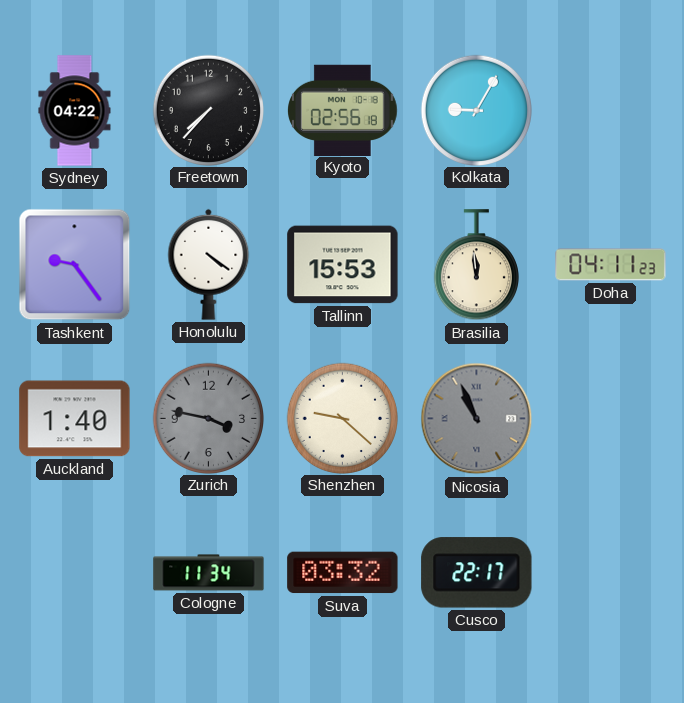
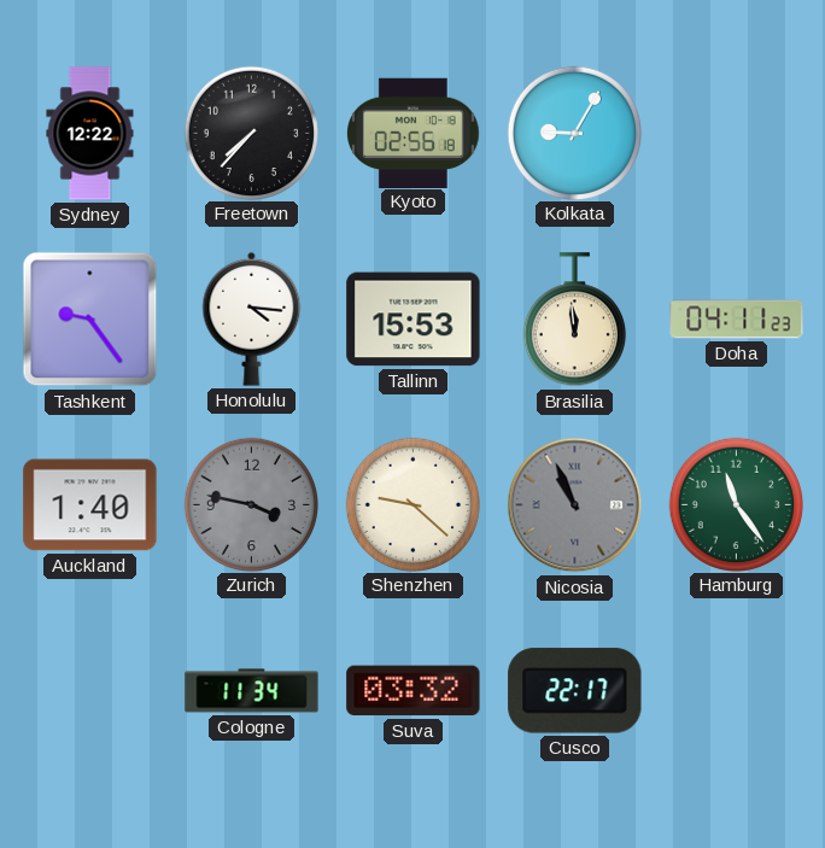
Sydney: 04:22 -> 12:22
Honolulu: 4:21 -> 4:16
Hamburg: none -> 11:24
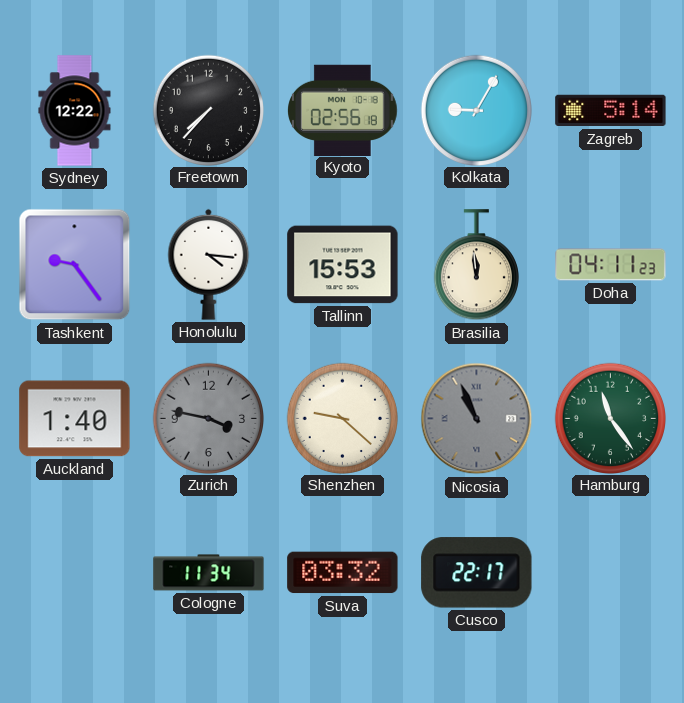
Zagreb: none -> 5:14
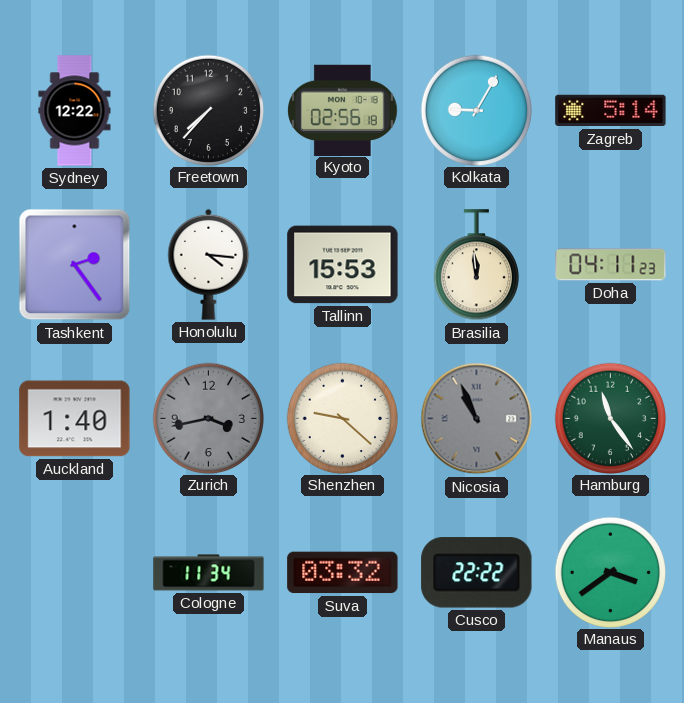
Tashkent: 9:24 -> 2:24
Zurich: 3:47 -> 3:43
Cusco: 22:17 -> 22:22
Manaus: none -> 3:39
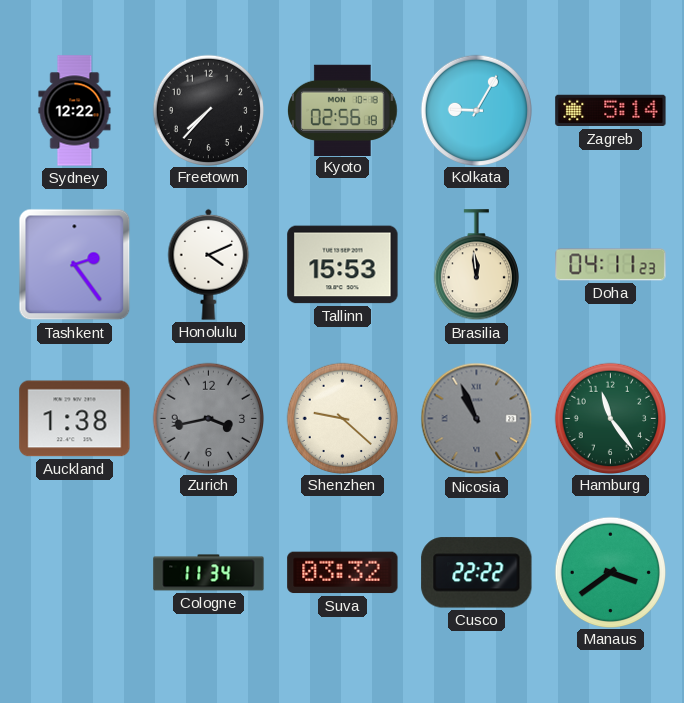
Honolulu: 4:16 -> 4:11
Auckland: 1:40 -> 1:38
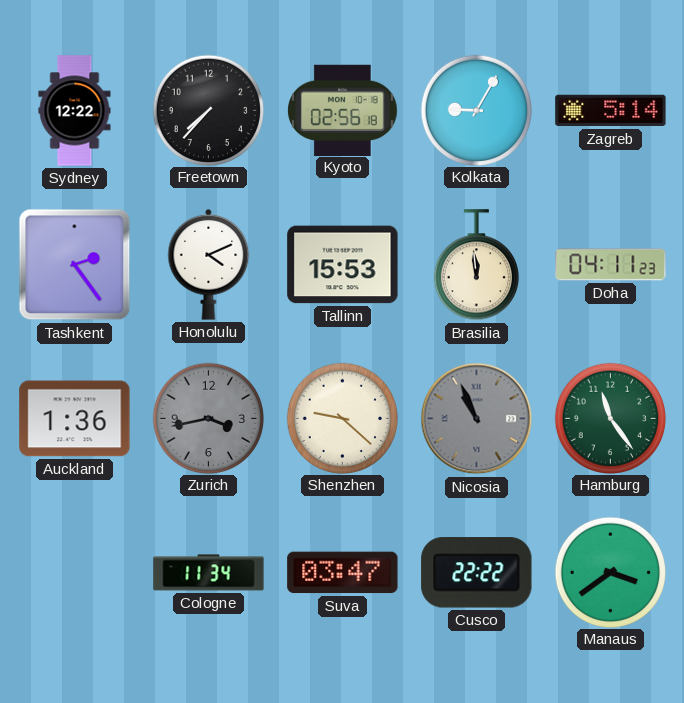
Auckland: 1:38 -> 1:36
Suva: 03:32 -> 03:47
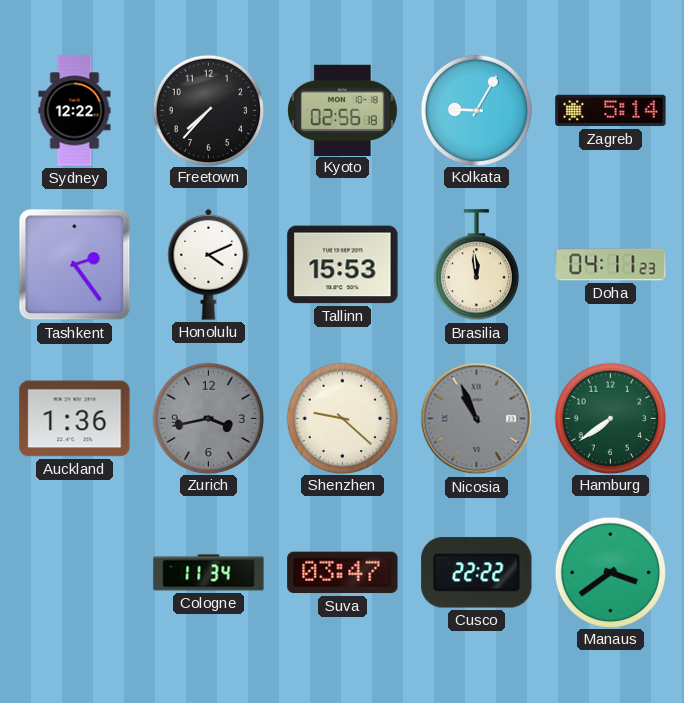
Hamburg: 11:24 -> 7:39
